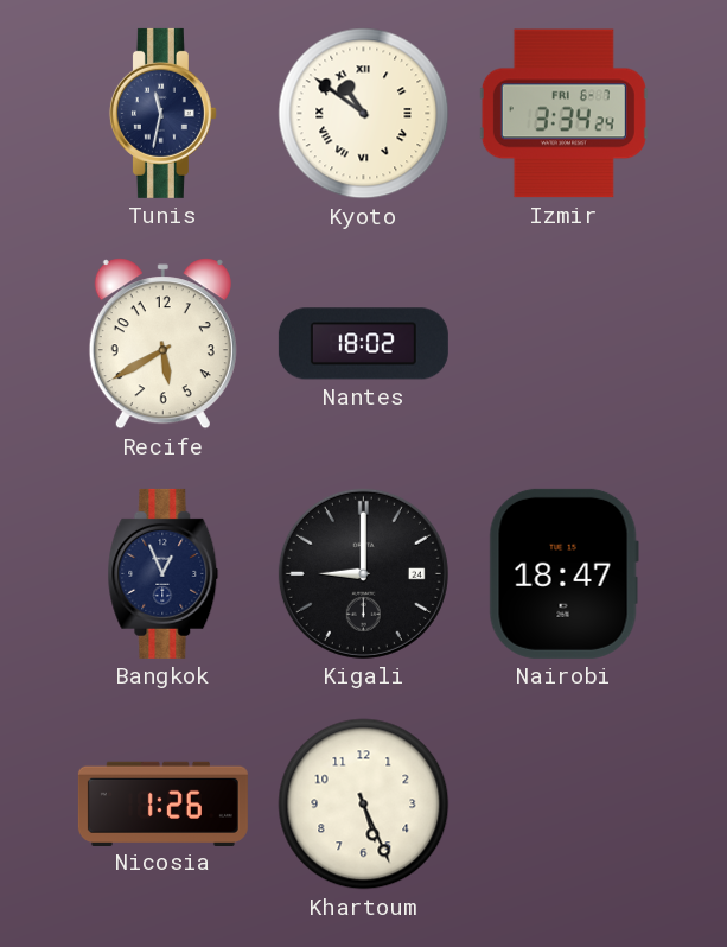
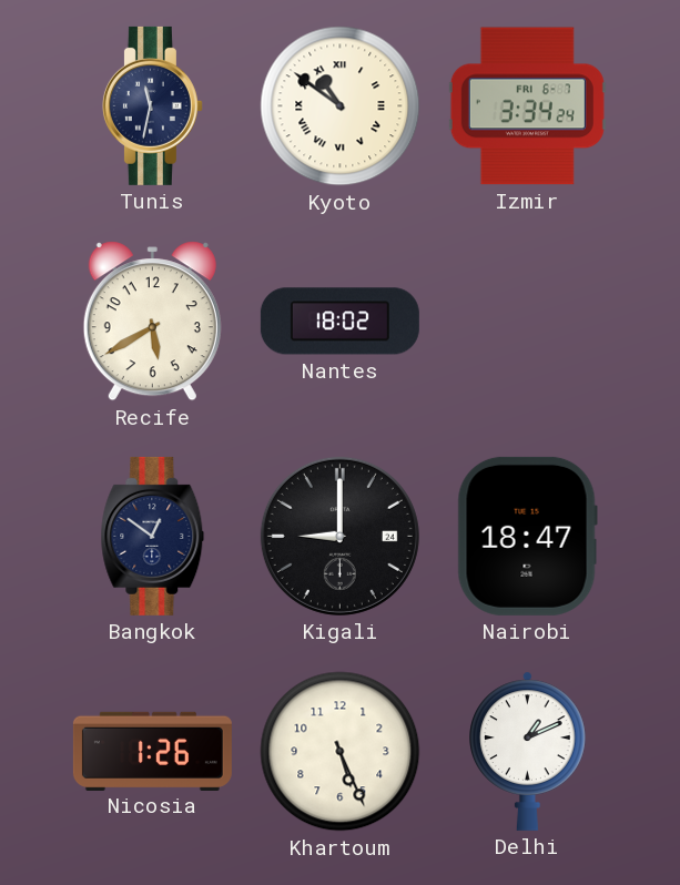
Bangkok: 12:56 -> 12:51
Delhi: none -> 1:11
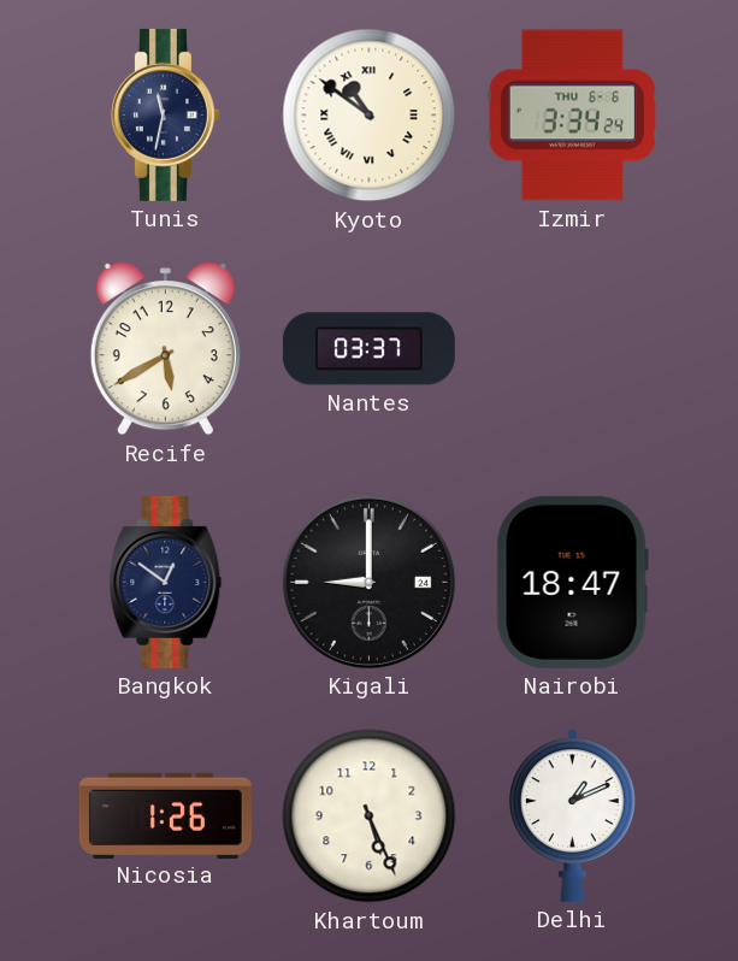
Izmir date: FRI 6-7 -> THU 6-6
Nantes: 18:02 -> 03:37
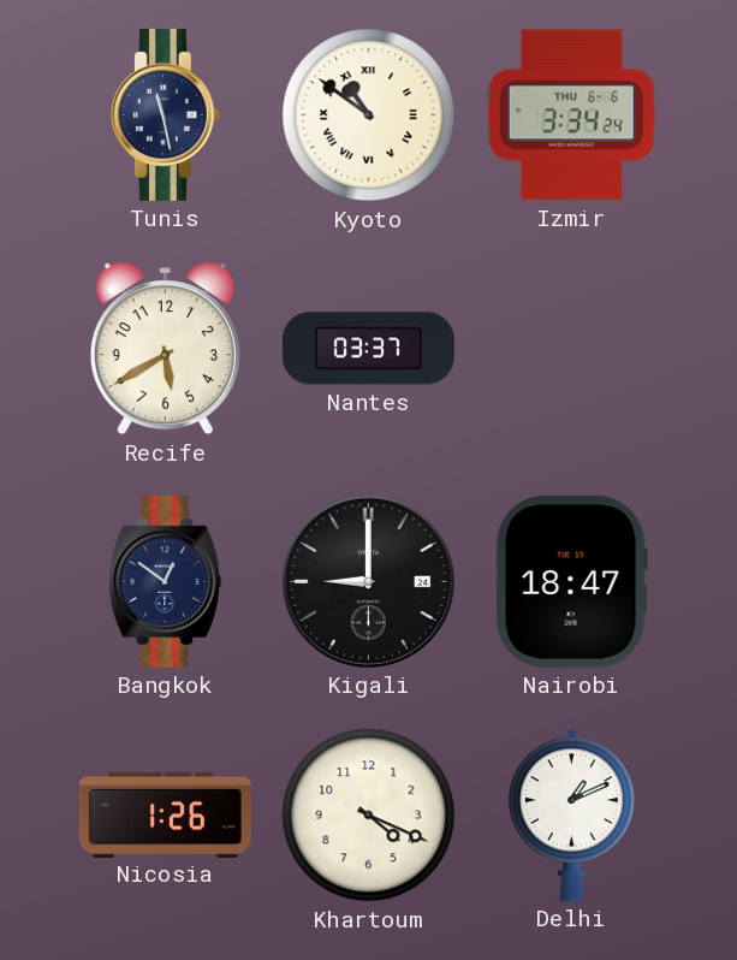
Tunis: 11:32 -> 11:28
Khartoum: 5:26 -> 4:19
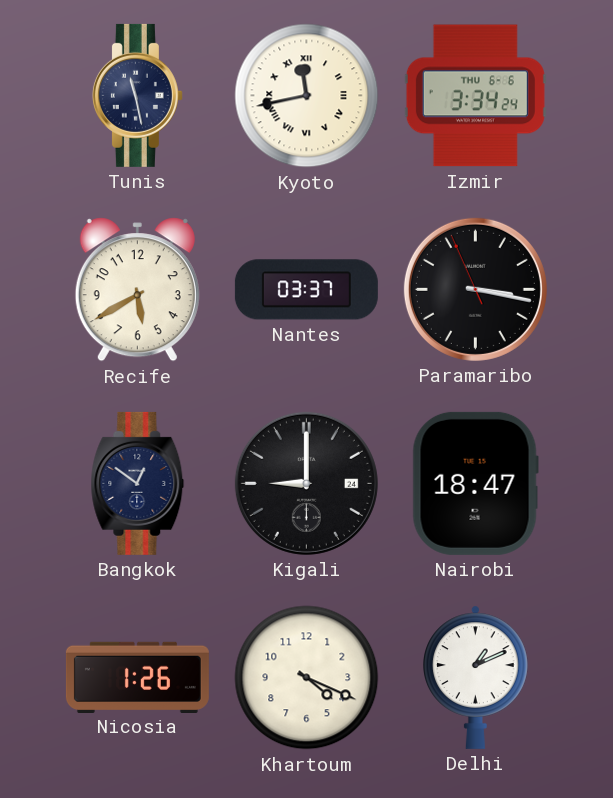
Kyoto: 10:51 -> 11:43
Paramaribo: none -> 3:16
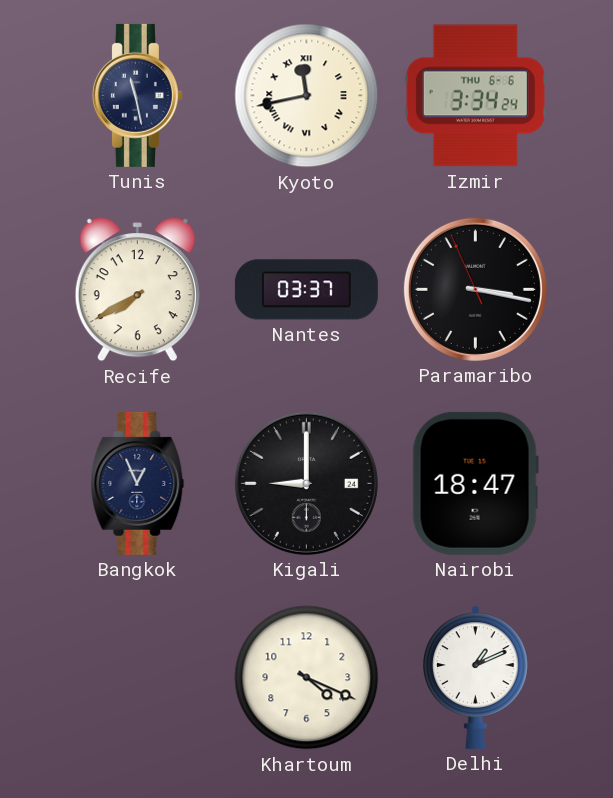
Recife: 5:40 -> 7:40
Bangkok: 12:51 -> 12:56
Nicosia: 1:26 -> none
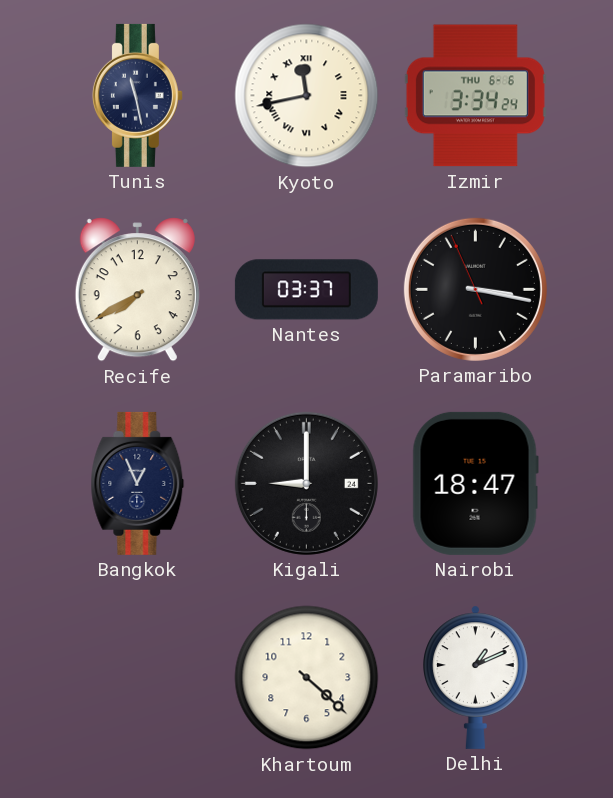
Khartoum: 4:19 -> 4:22
